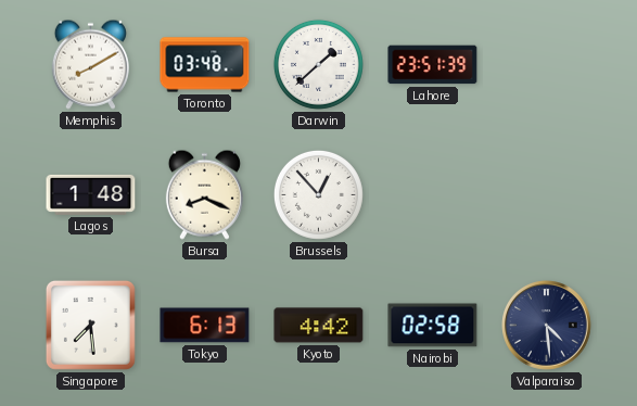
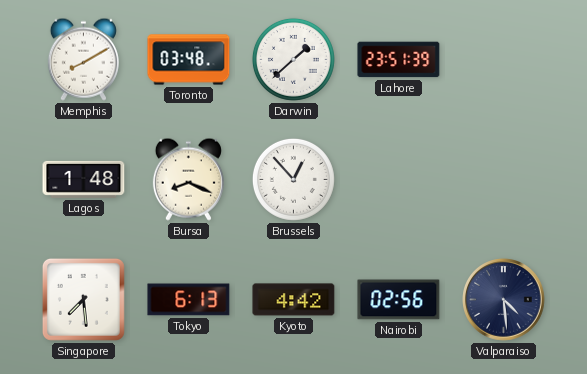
Nairobi: 02:58 -> 02:56
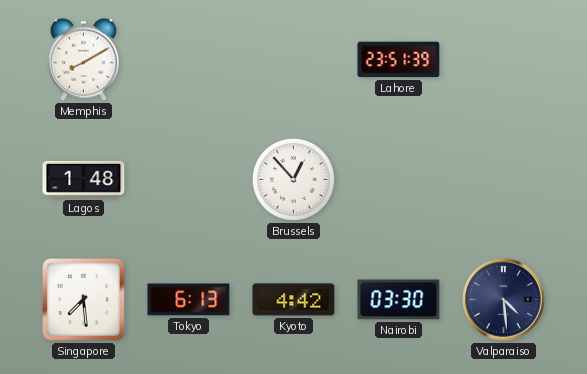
Toronto: 03:48 -> none
Darwin: 1:38 -> none
Bursa: 8:19 -> none
Nairobi: 02:56 -> 03:30
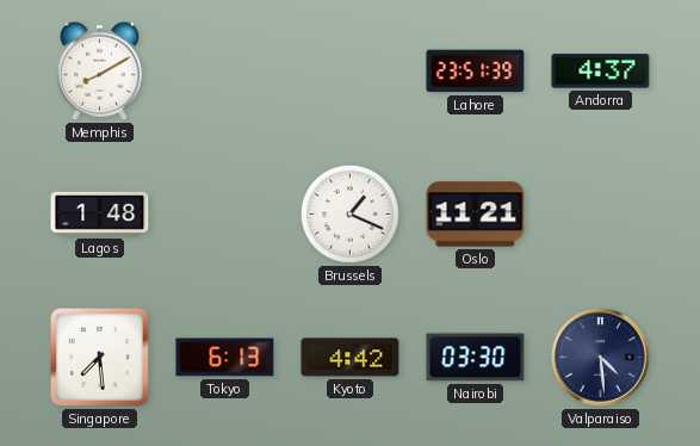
Andorra: none -> 4:37
Brussels: 12:53 -> 1:19
Oslo: none -> 11:21
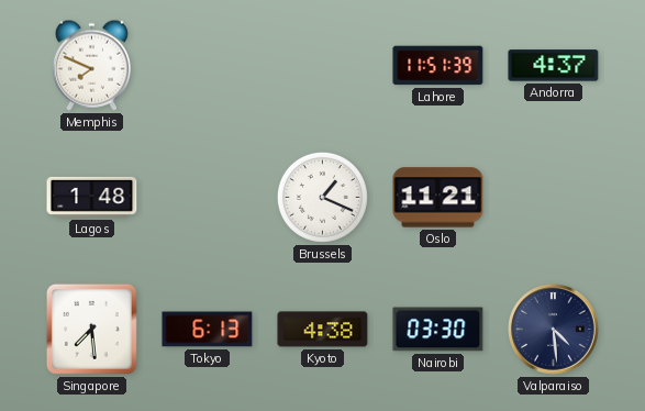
Memphis: 8:10 -> 7:49
Lahore: 23:51 -> 11:51
Kyoto: 4:42 -> 4:38
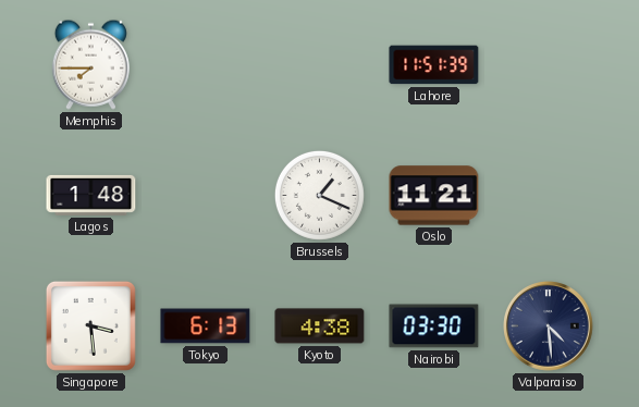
Memphis: 7:49 -> 7:45
Andorra: 4:37 -> none
Singapore: 7:29 -> 3:29
